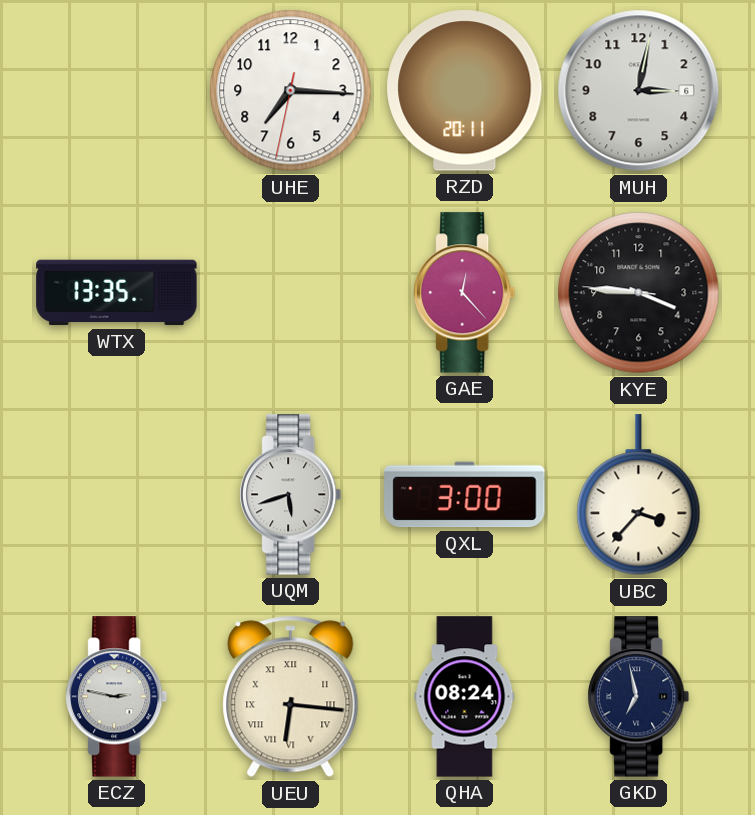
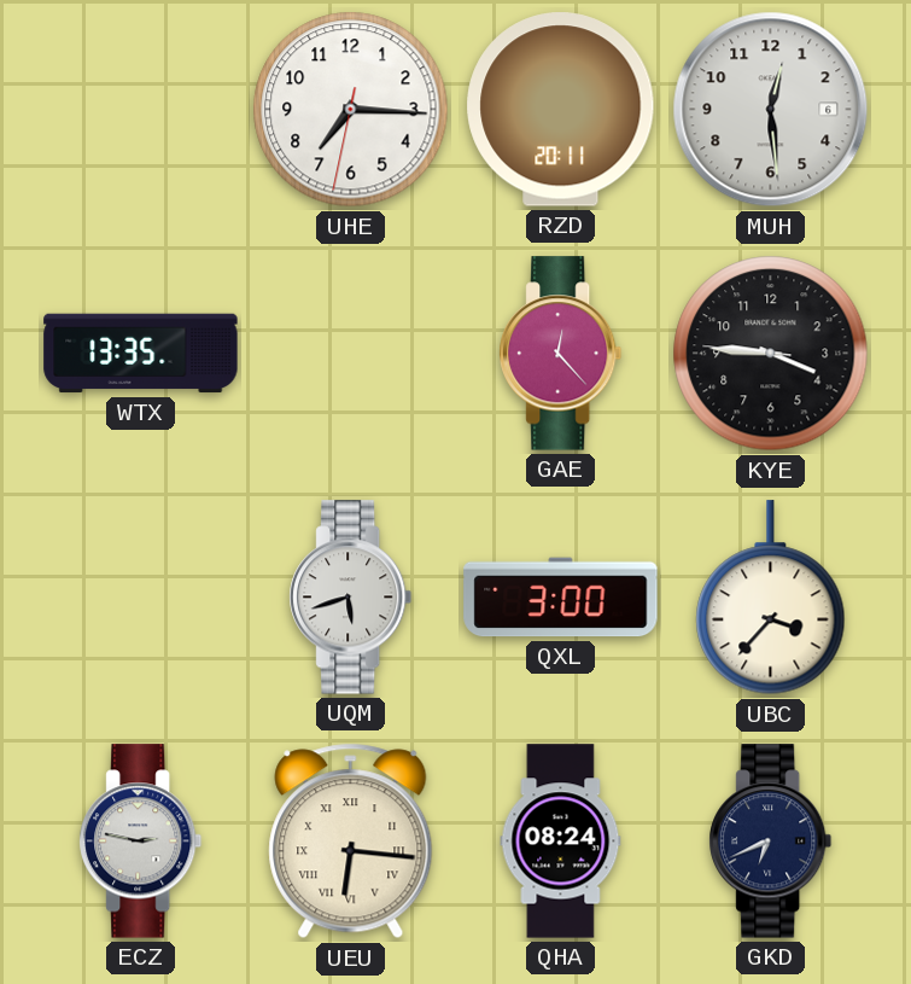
MUH: 3:02 -> 12:29
GKD: 6:58 -> 6:41
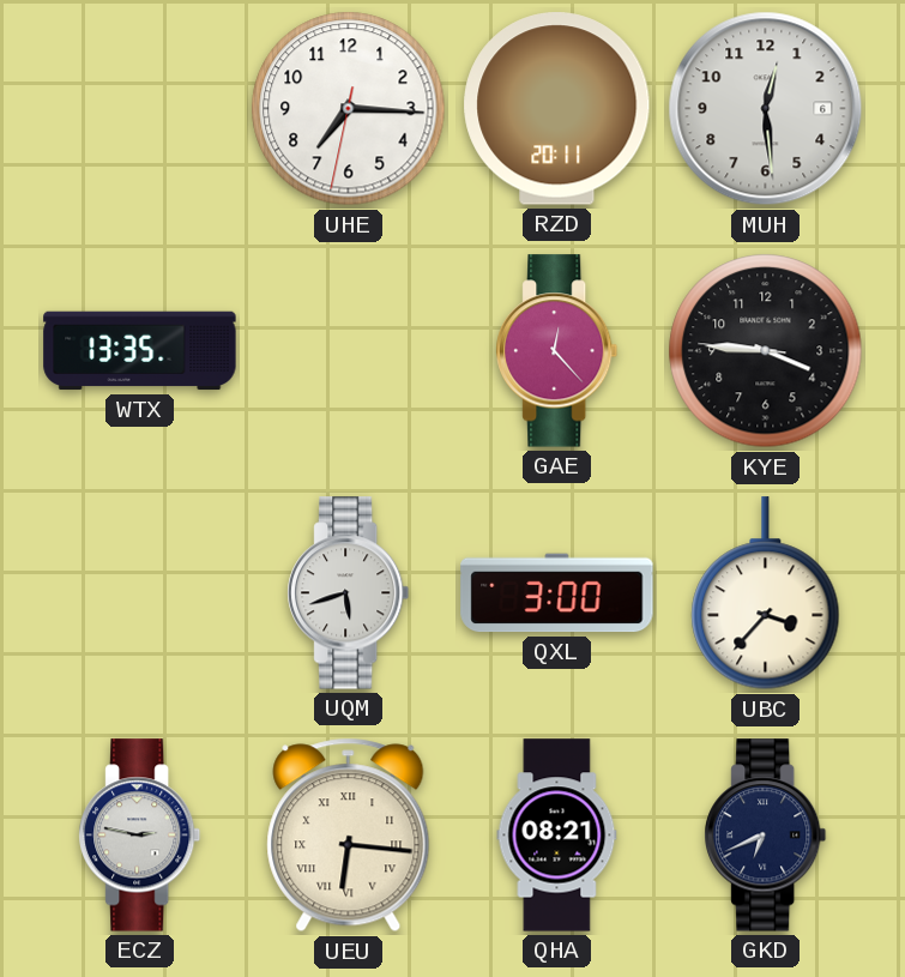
QHA: 08:24 -> 08:21
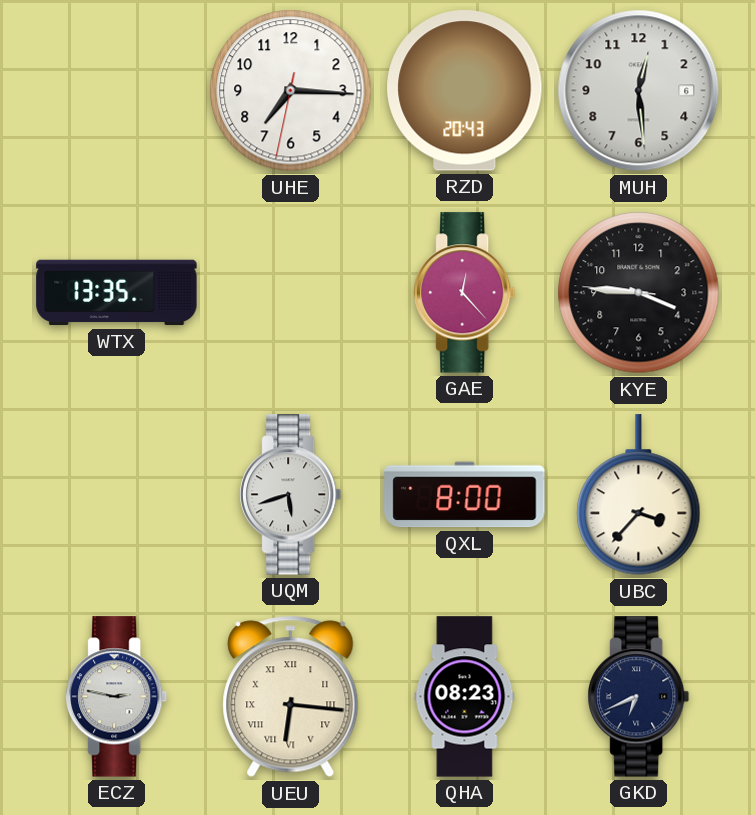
RZD: 20:11 -> 20:43
QXL: 3:00 -> 8:00
QHA: 08:21 -> 08:23
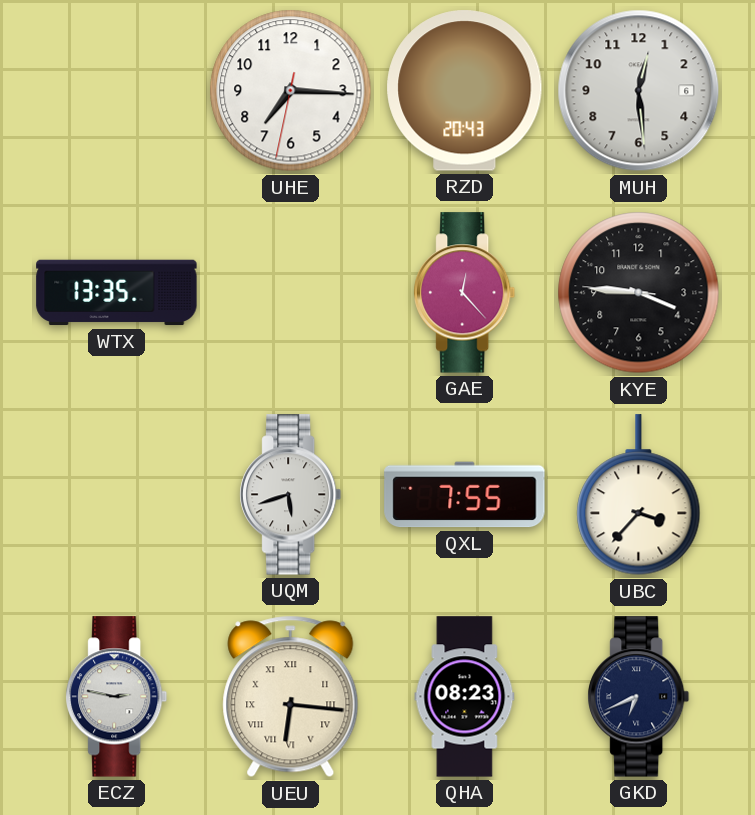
QXL: 8:00 -> 7:55
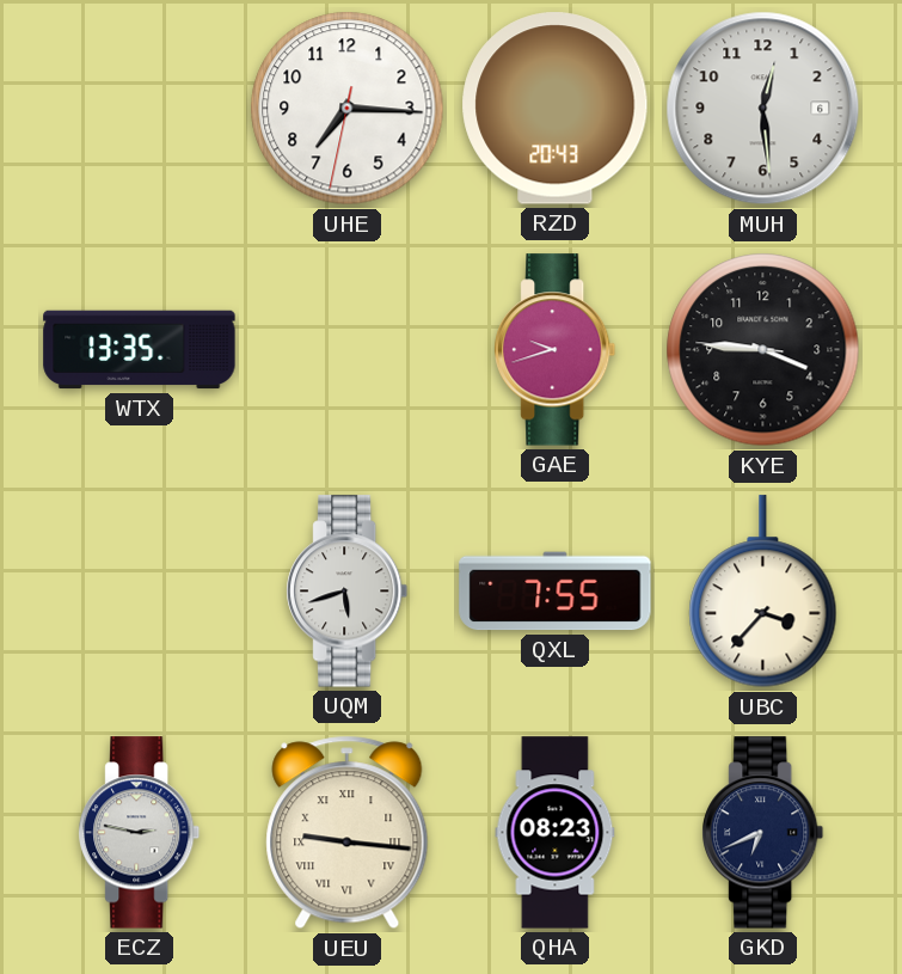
GAE: 12:23 -> 9:42
UEU: 6:16 -> 9:16
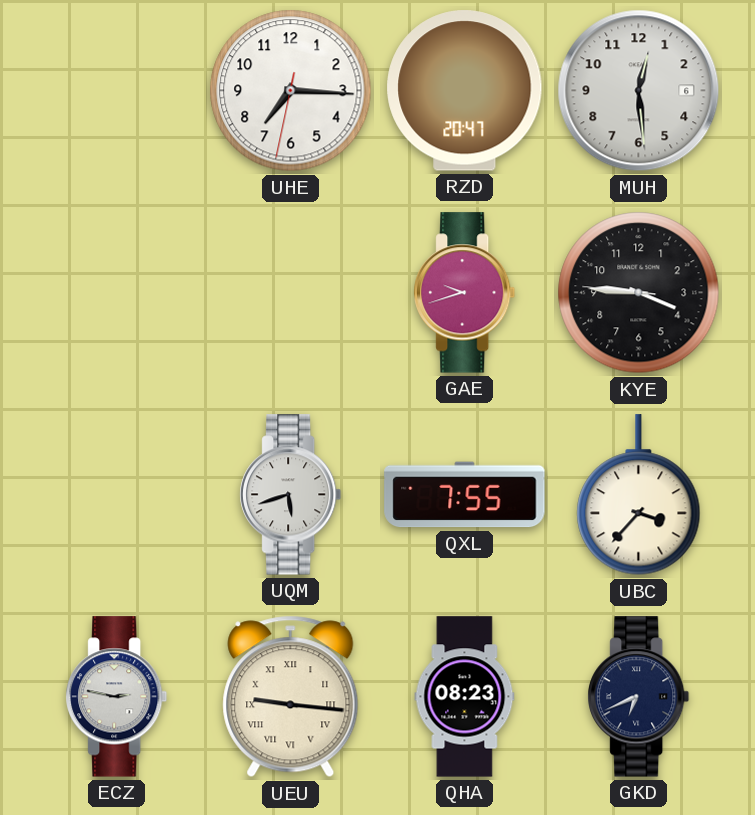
RZD: 20:43 -> 20:47
WTX: 13:35 -> none
